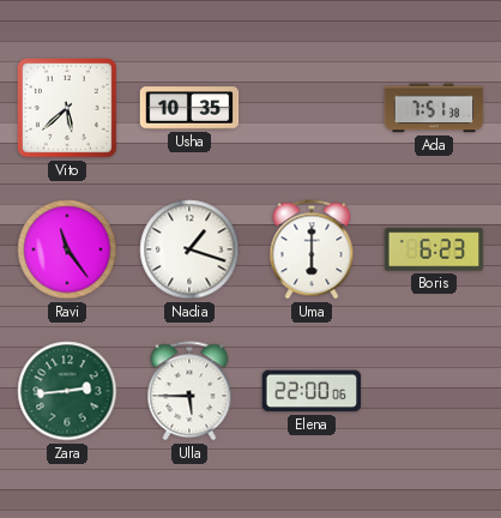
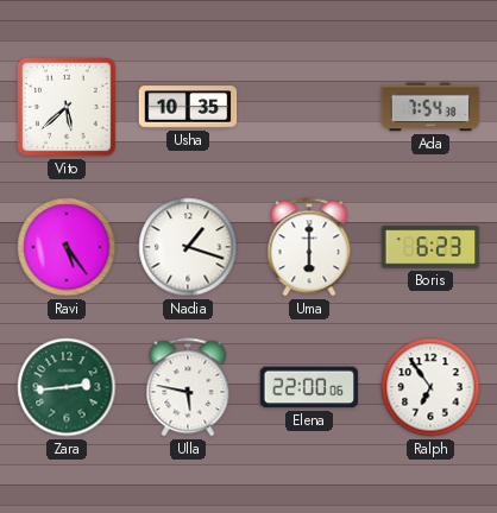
Ada: 7:51 -> 7:54
Ravi: 11:24 -> 5:24
Ulla: 5:45 -> 5:47
Ralph: none -> 6:54
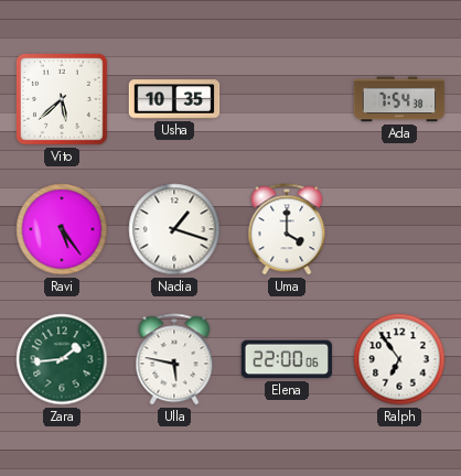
Uma: 6:00 -> 4:00
Boris: 6:23 -> none
Zara: 2:44 -> 1:44
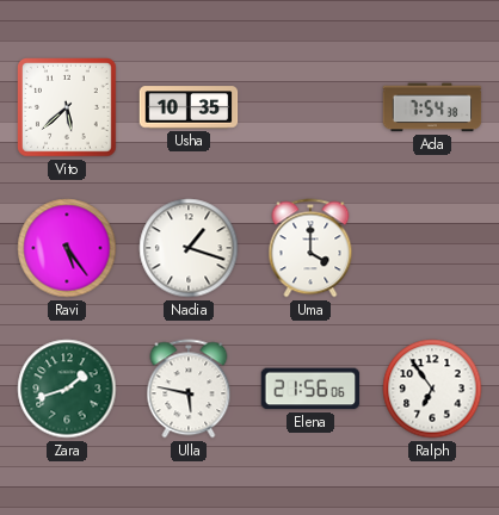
Zara: 1:44 -> 1:42
Elena: 22:00 -> 21:56
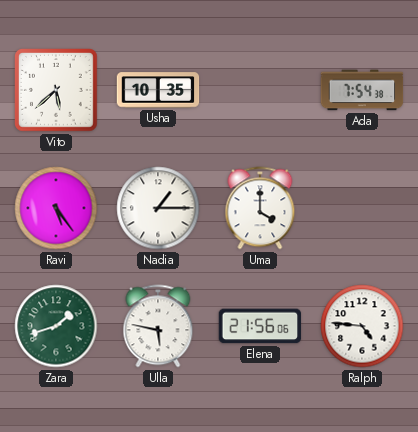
Nadia: 1:18 -> 1:15
Ralph: 6:54 -> 4:46
